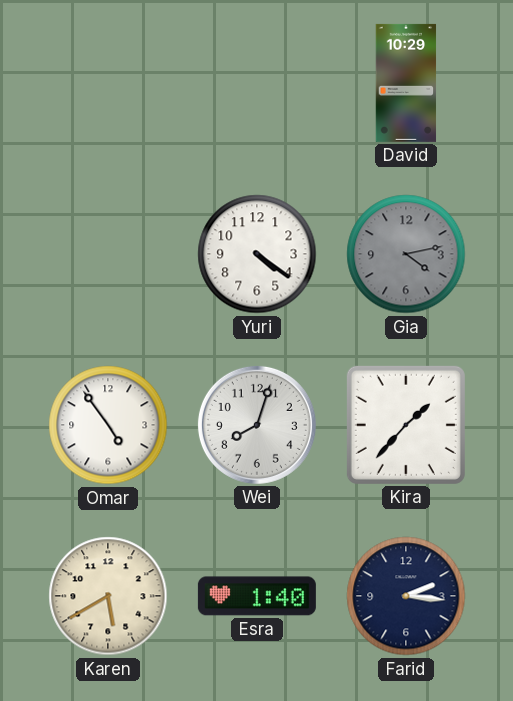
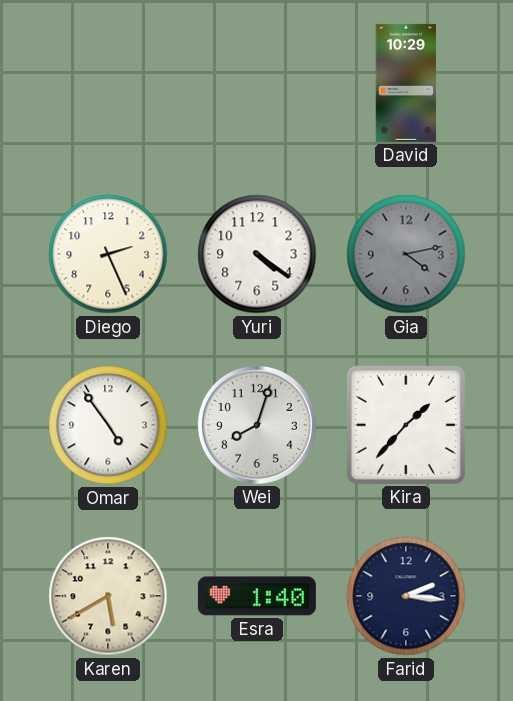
Diego: none -> 2:26
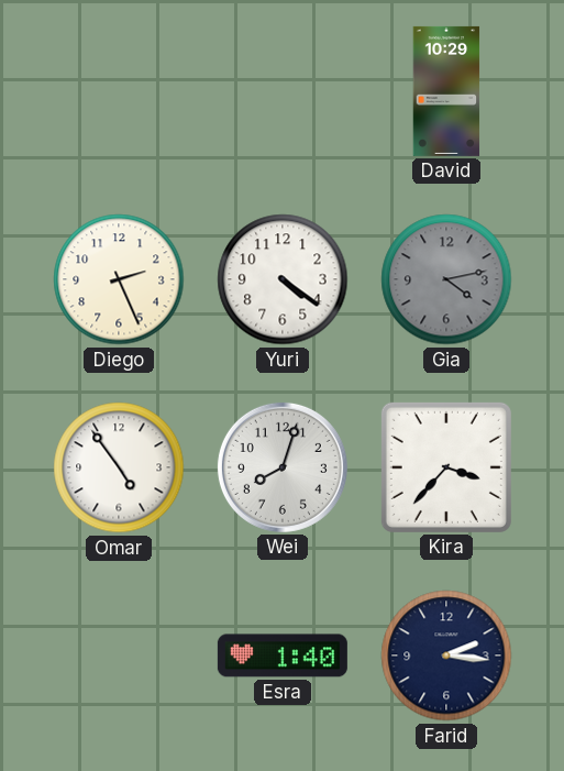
Kira: 1:37 -> 3:37
Karen: 5:40 -> none
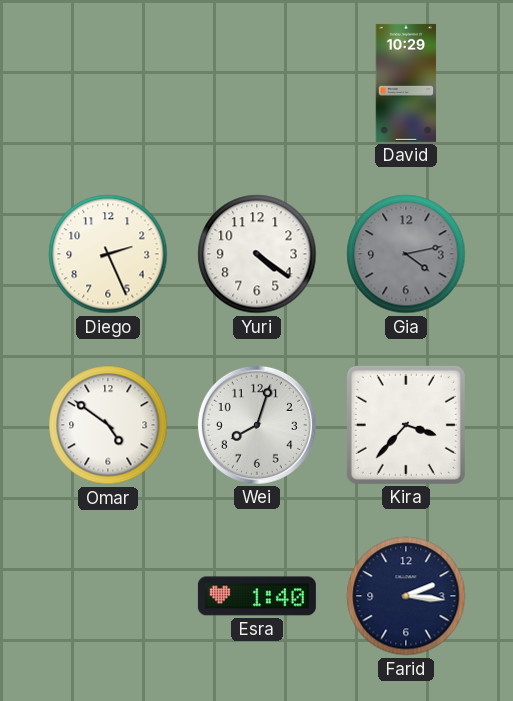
Omar: 4:54 -> 4:51
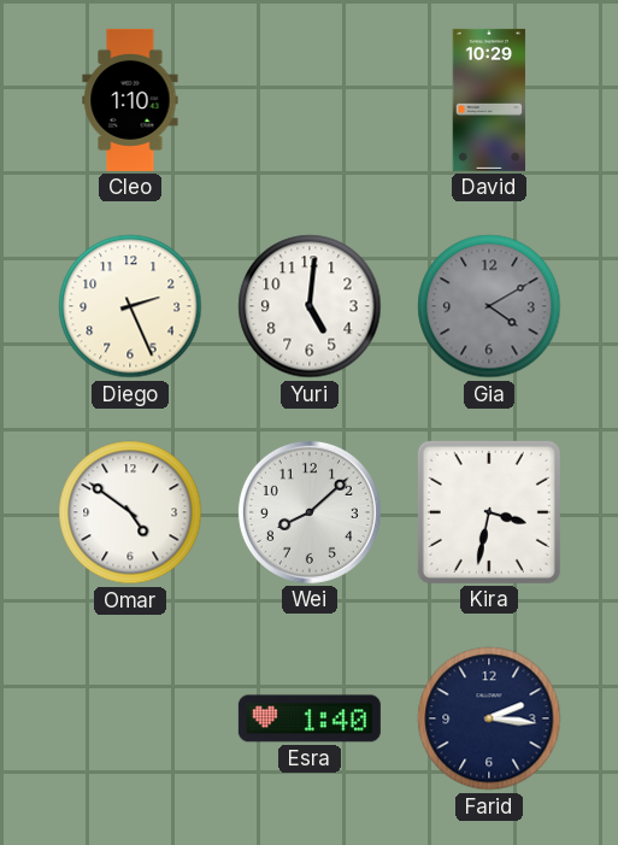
Cleo: none -> 1:10
Yuri: 4:21 -> 5:01
Gia: 4:13 -> 4:10
Wei: 8:03 -> 8:08
Kira: 3:37 -> 3:32
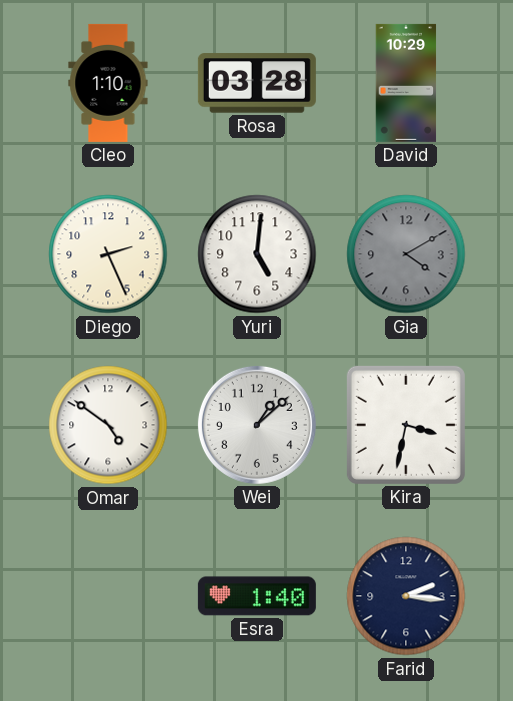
Rosa: none -> 03:28
Wei: 8:08 -> 1:08
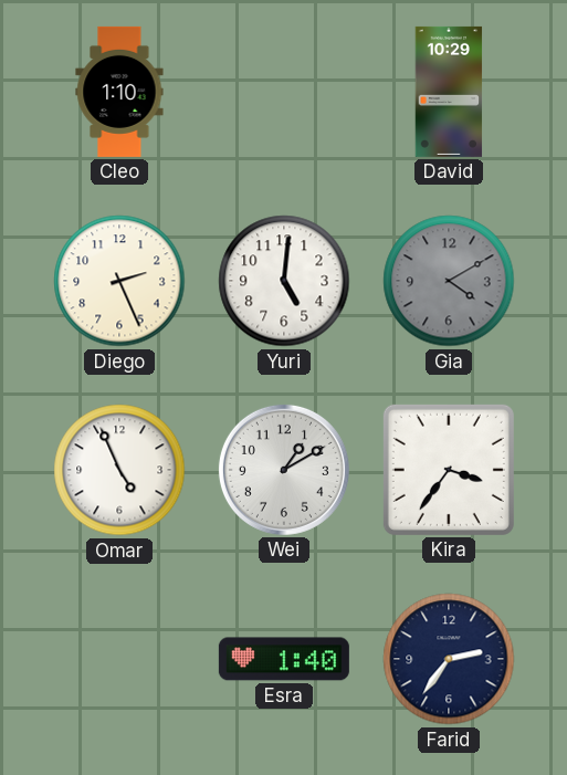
Rosa: 03:28 -> none
Omar: 4:51 -> 4:56
Wei: 1:08 -> 1:10
Kira: 3:32 -> 3:36
Farid: 2:16 -> 2:36
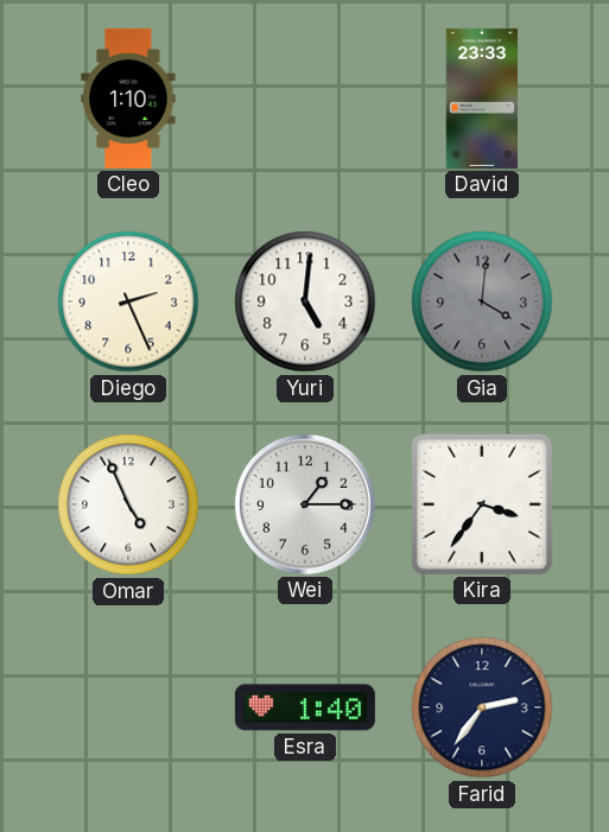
David: 10:29 -> 23:33
Gia: 4:10 -> 4:01
Wei: 1:10 -> 1:15
